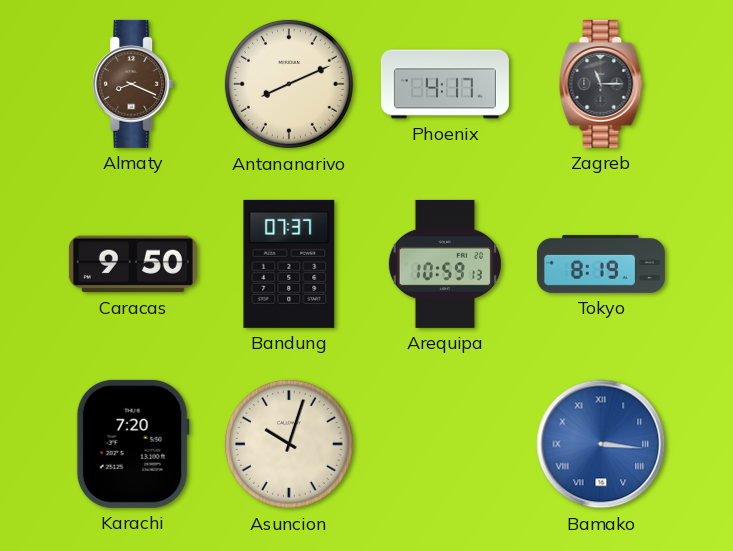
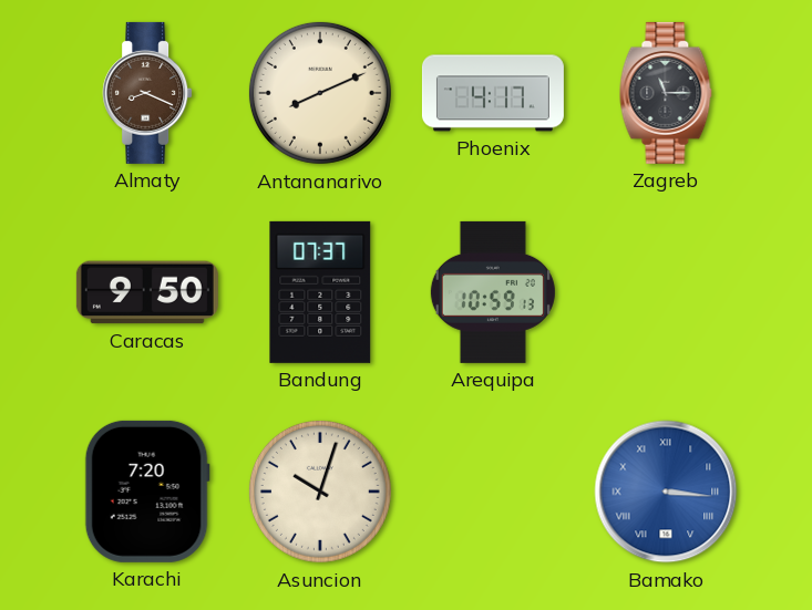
Tokyo: 8:19 -> none
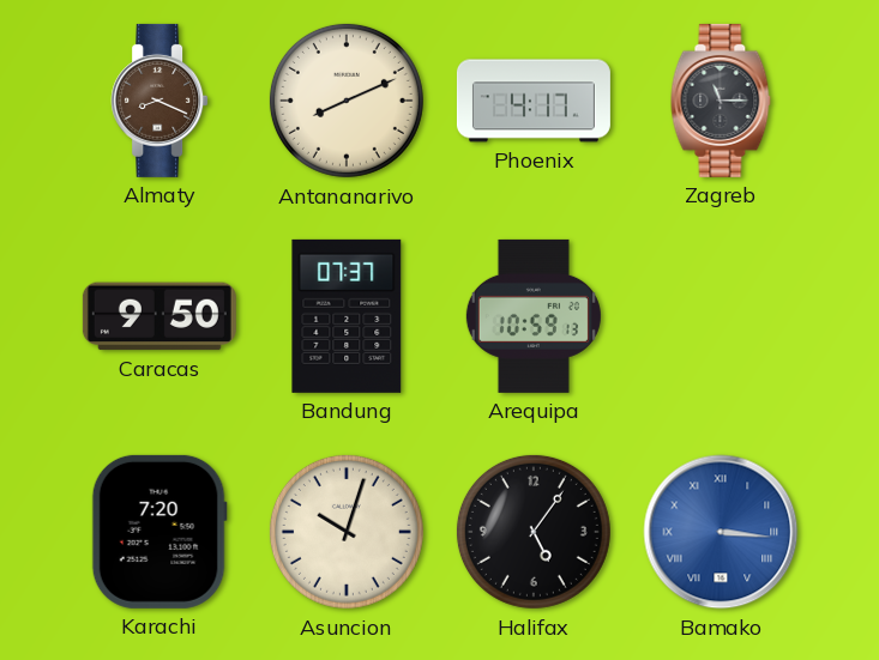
Halifax: none -> 5:06
